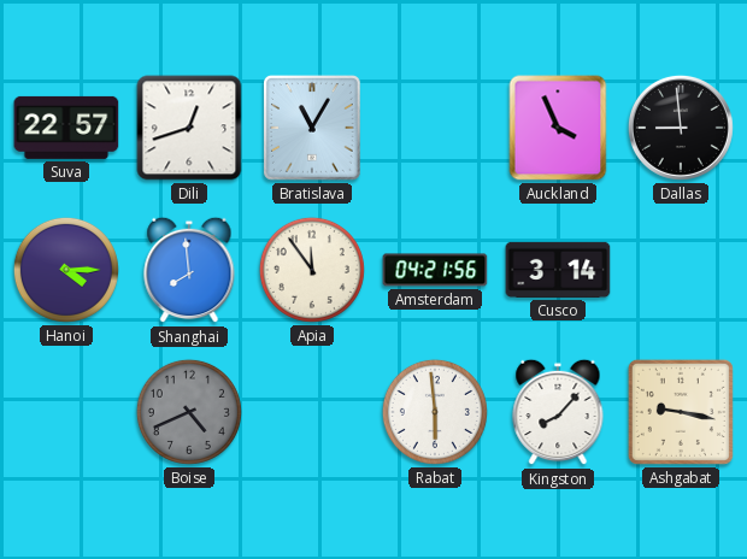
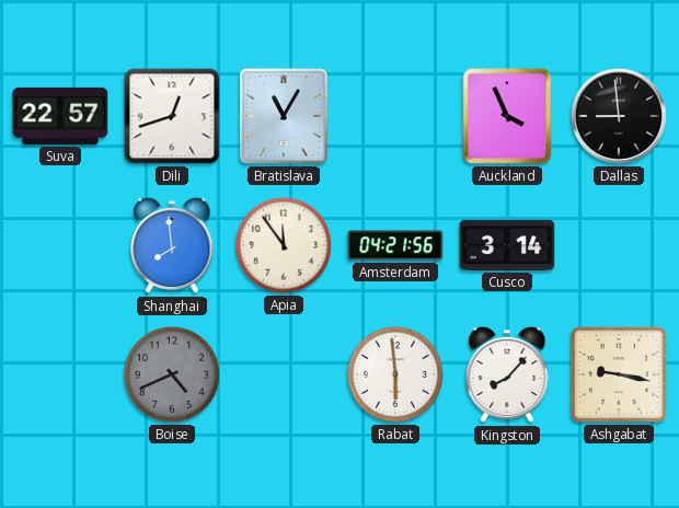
Hanoi: 4:15 -> none
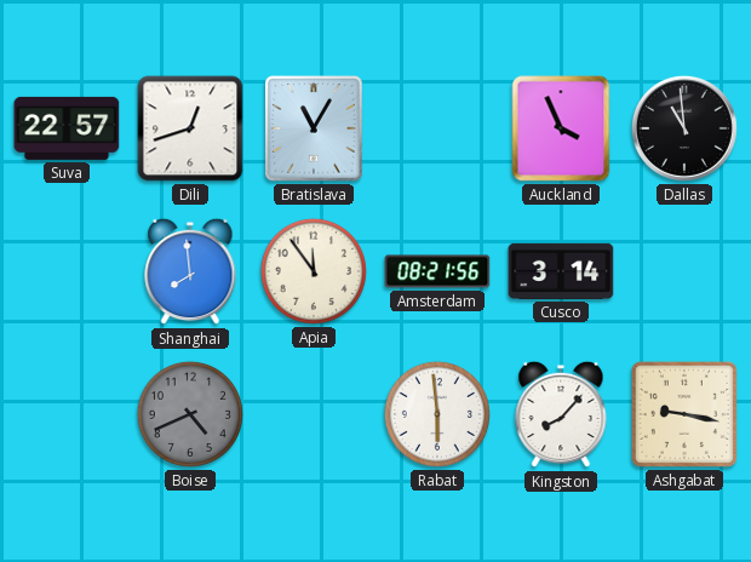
Dallas: 8:59 -> 10:59
Amsterdam: 04:21 -> 08:21
